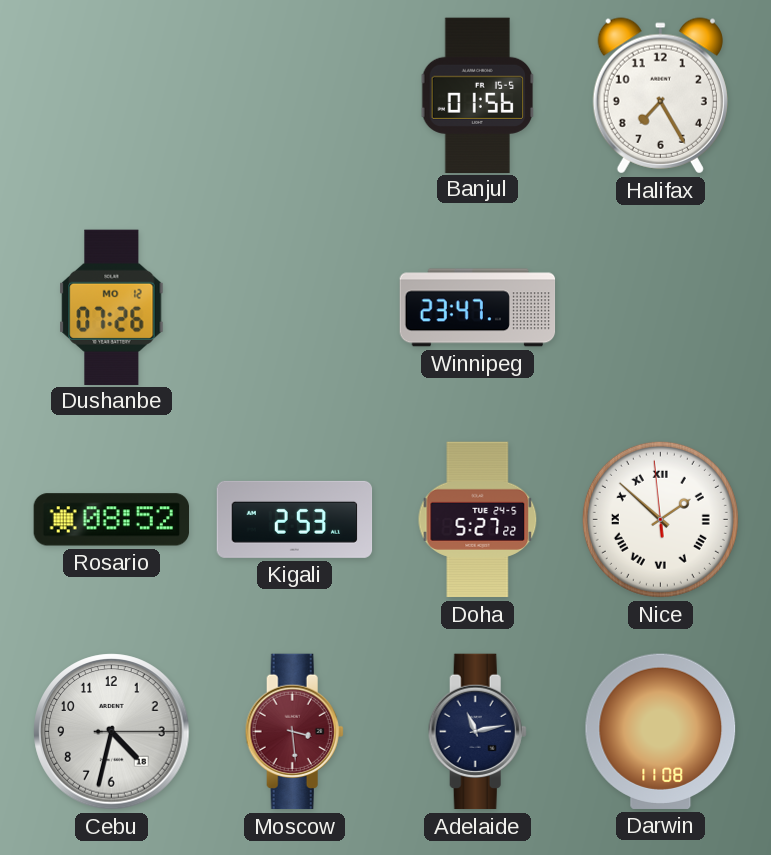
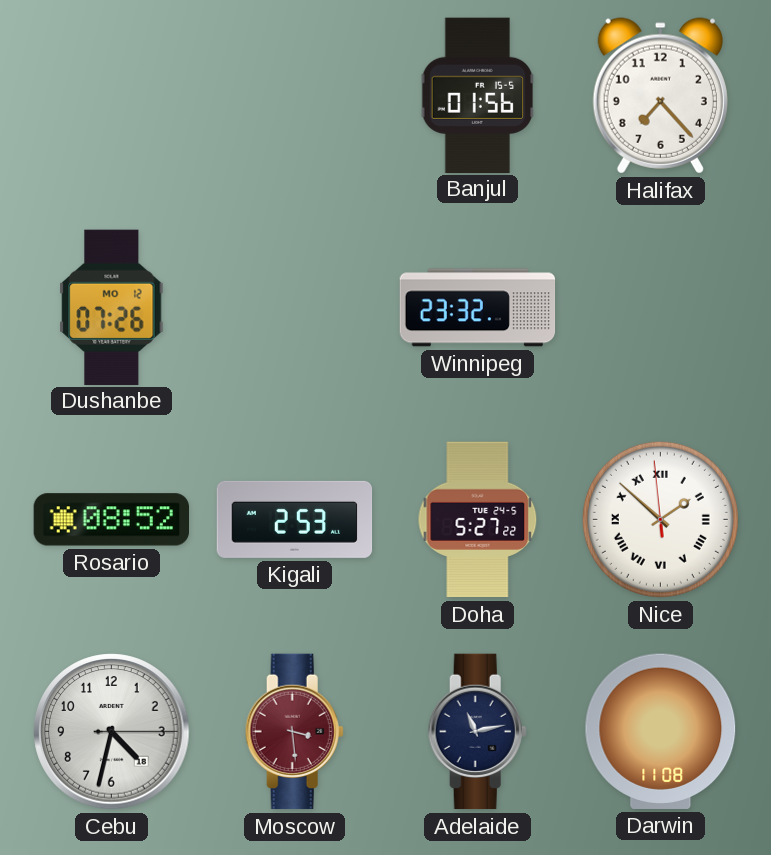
Halifax: 7:25 -> 7:23
Winnipeg: 23:47 -> 23:32
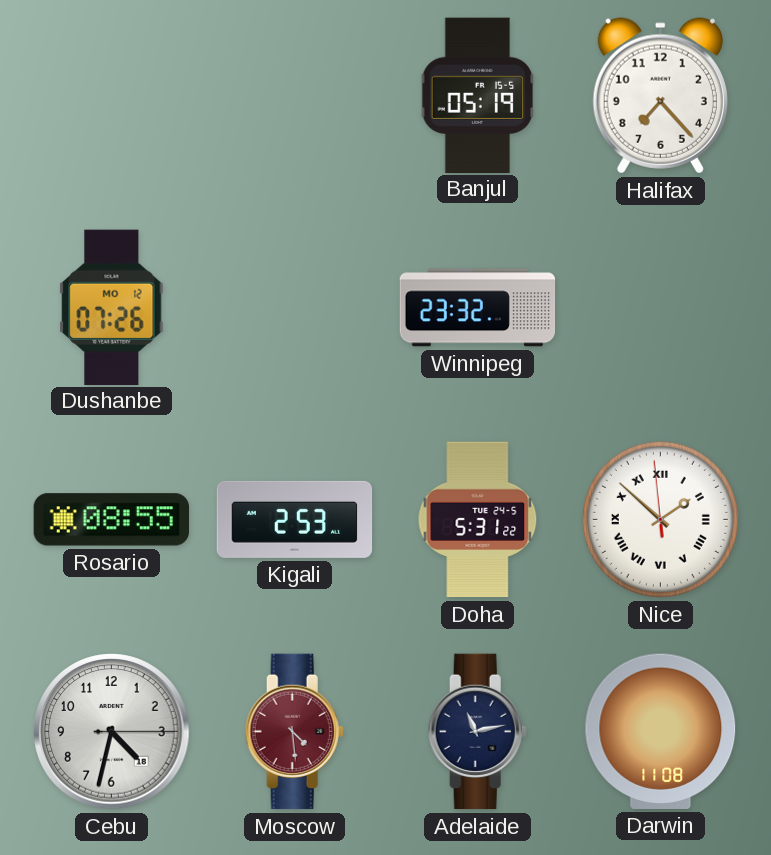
Banjul: 01:56 -> 05:19
Rosario: 08:52 -> 08:55
Doha: 5:27 -> 5:31
Moscow: 3:29 -> 4:29
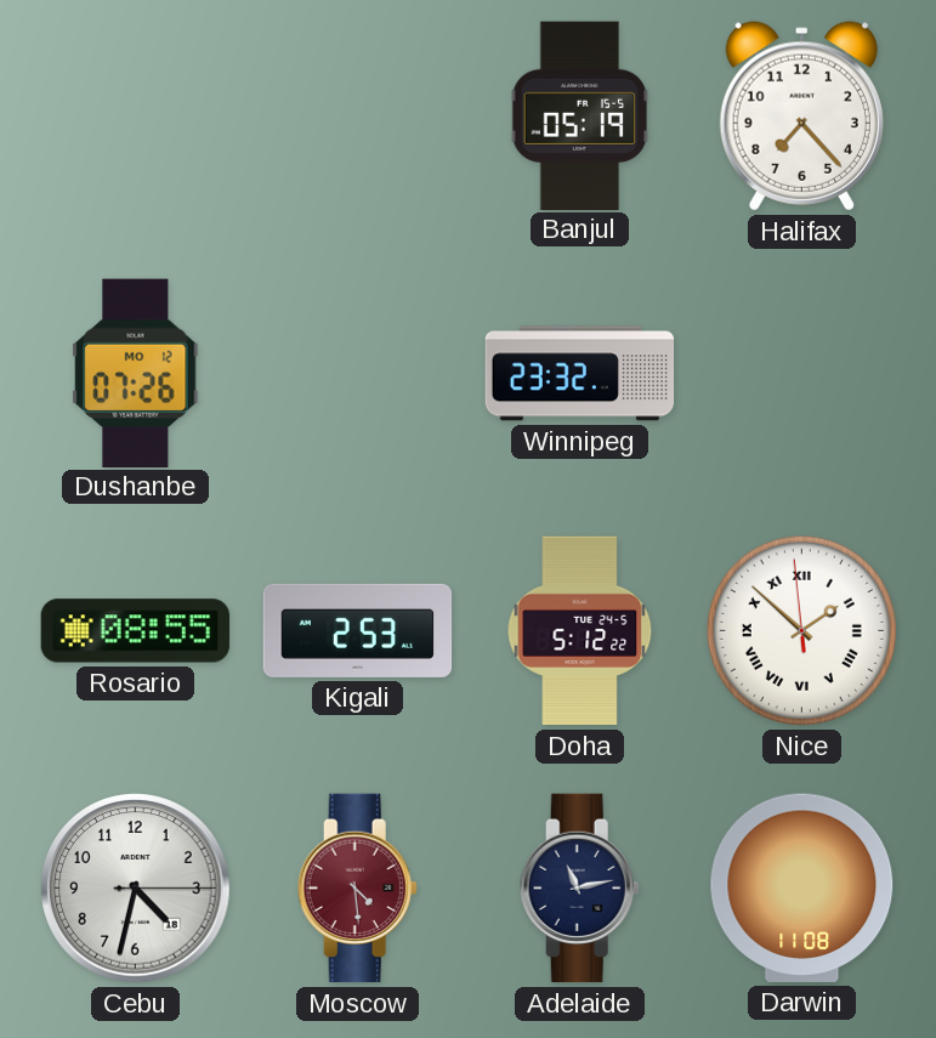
Doha: 5:31 -> 5:12
